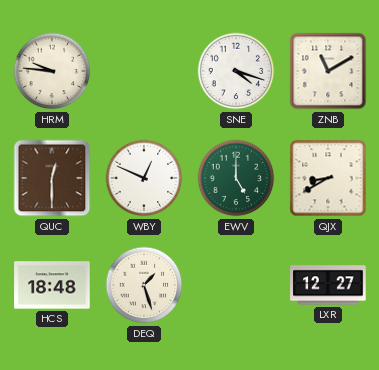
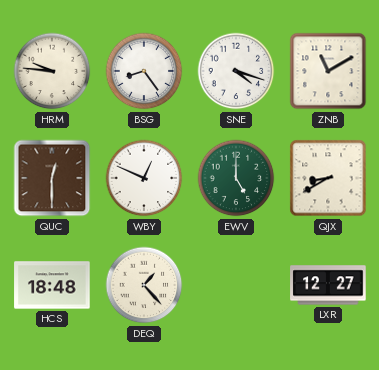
BSG: none -> 8:24
DEQ: 1:27 -> 1:23
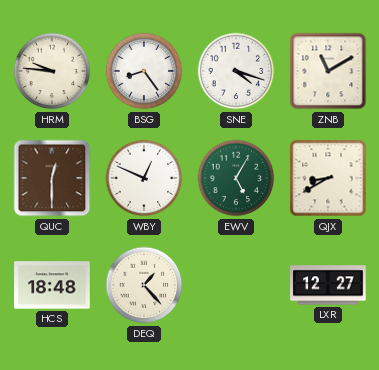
EWV: 5:00 -> 5:05
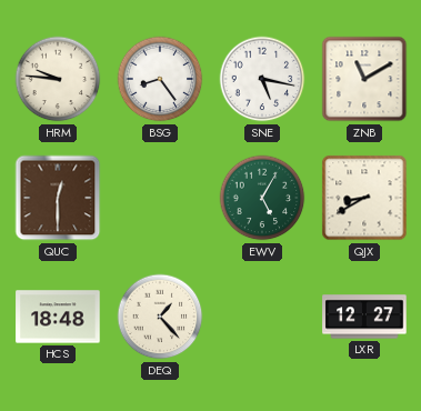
SNE: 4:18 -> 5:17
WBY: 12:49 -> none
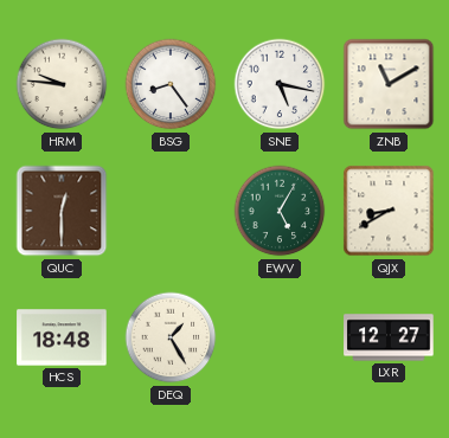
DEQ: 1:23 -> 1:25
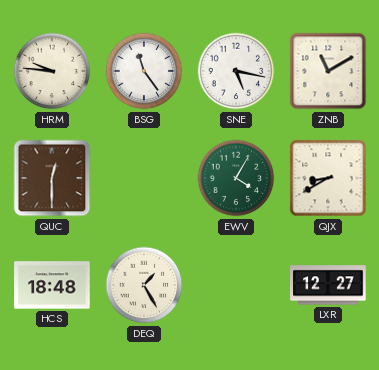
BSG: 8:24 -> 11:24
EWV: 5:05 -> 4:05
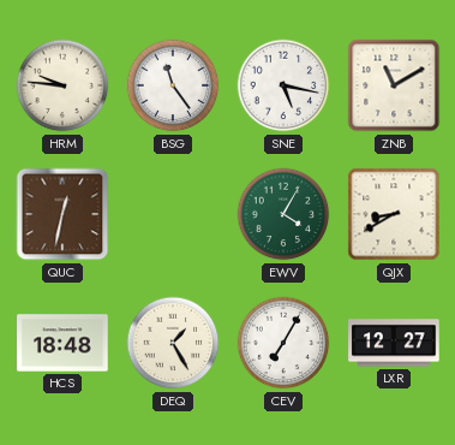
QUC: 12:30 -> 12:32
CEV: none -> 7:05
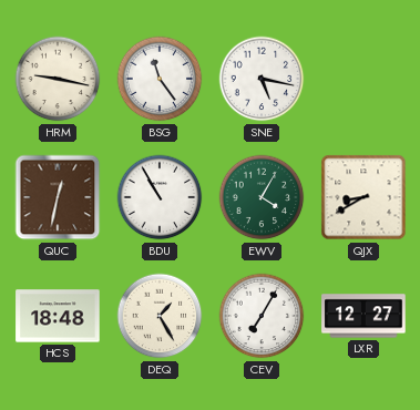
HRM: 9:46 -> 9:17
ZNB: 11:10 -> none
BDU: none -> 10:55
